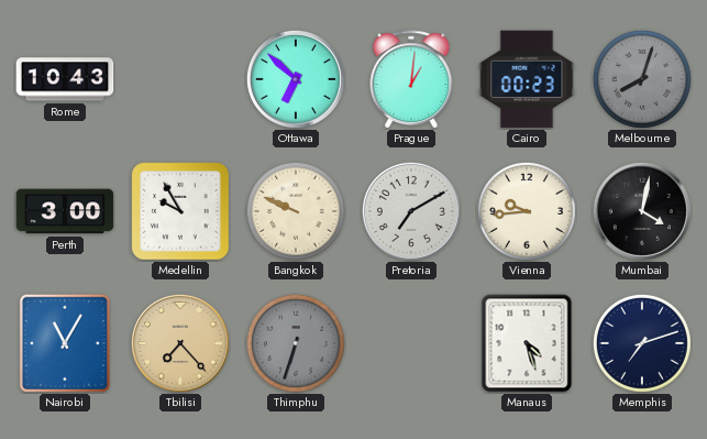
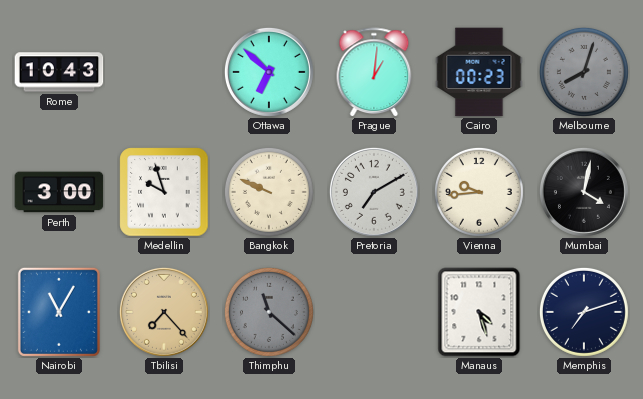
Medellin: 9:55 -> 9:57
Thimphu: 6:33 -> 11:22
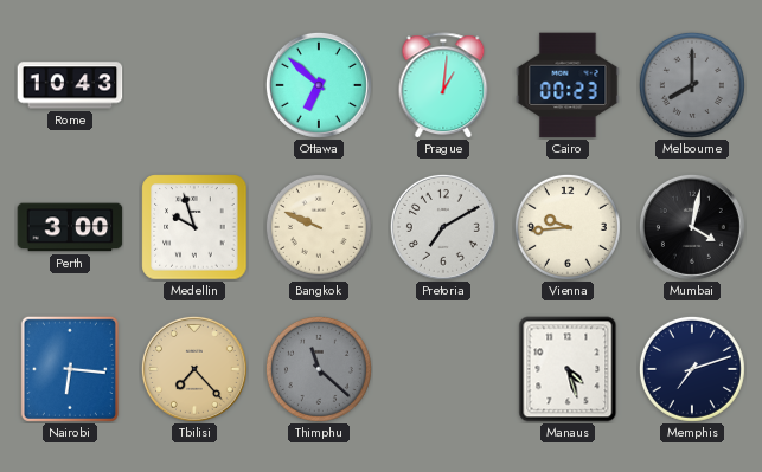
Melbourne: 8:03 -> 8:00
Nairobi: 11:05 -> 6:16
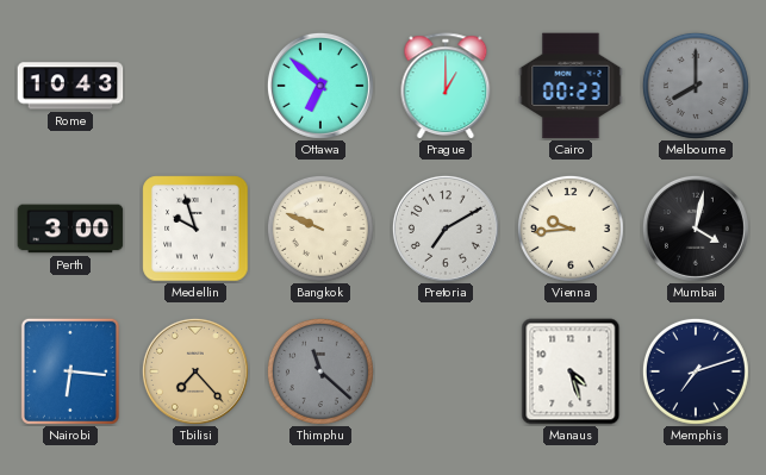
Prague: 1:01 -> 1:00
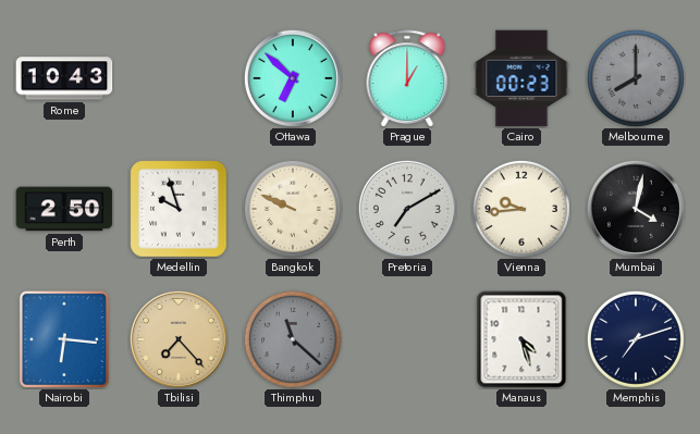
Perth: 3:00 -> 2:50
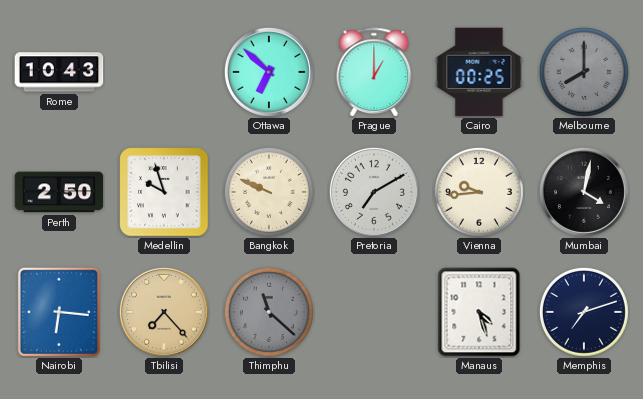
Cairo: 00:23 -> 00:25
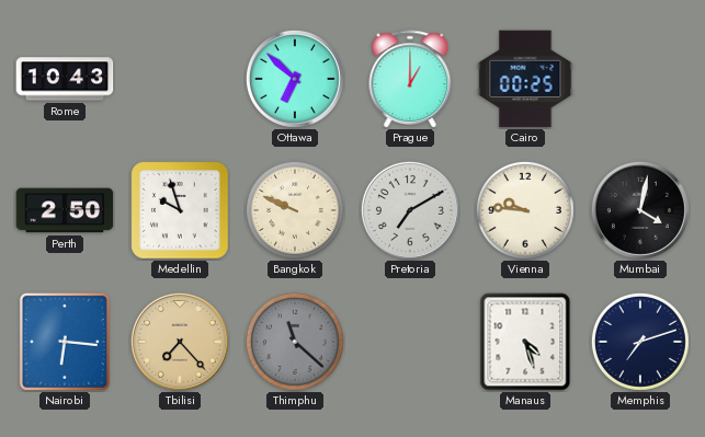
Melbourne: 8:00 -> none
Vienna: 9:44 -> 9:46
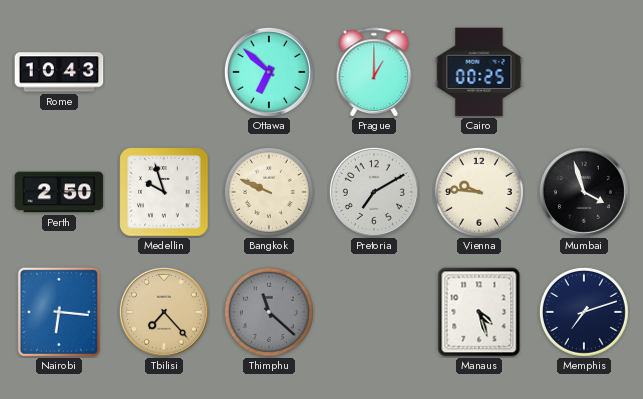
Mumbai: 4:02 -> 3:57
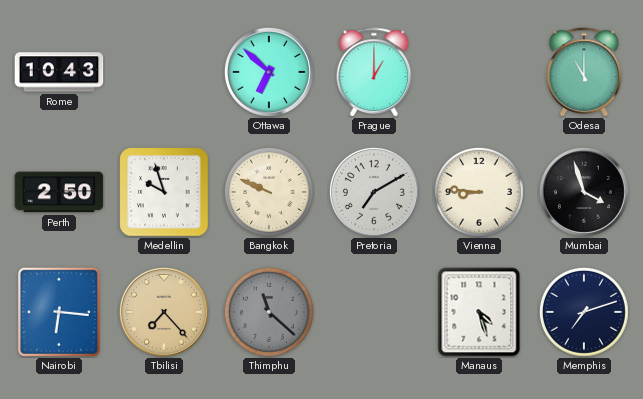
Cairo: 00:25 -> none
Odesa: none -> 11:00
Vienna: 9:46 -> 8:46
